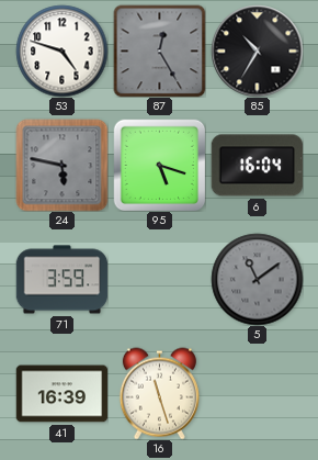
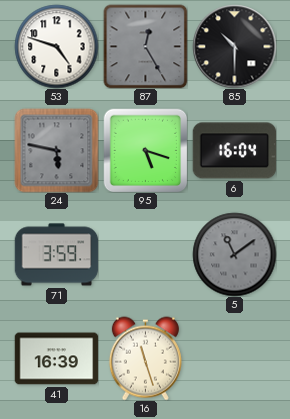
85: 10:35 -> 10:30
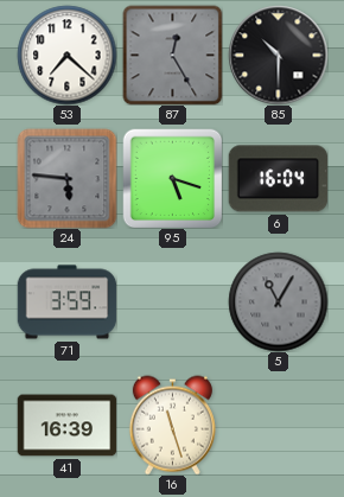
53: 4:48 -> 7:22
24: 5:47 -> 5:46
5: 11:09 -> 11:05
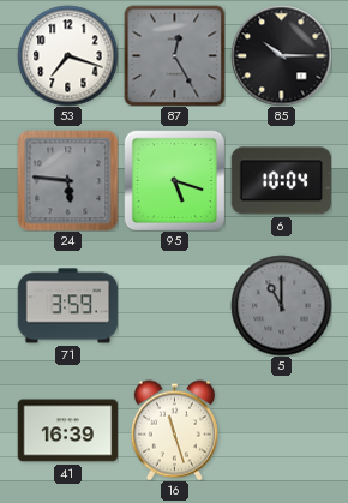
53: 7:22 -> 7:18
85: 10:30 -> 10:15
6: 16:04 -> 10:04
5: 11:05 -> 11:00
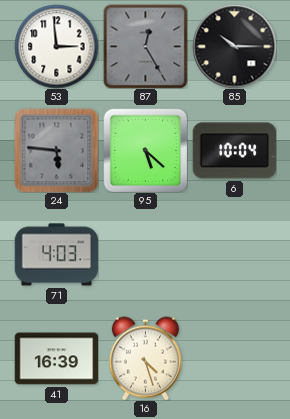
53: 7:18 -> 2:59
95: 5:18 -> 5:22
71: 3:59 -> 4:03
5: 11:00 -> none
16: 11:27 -> 4:27
